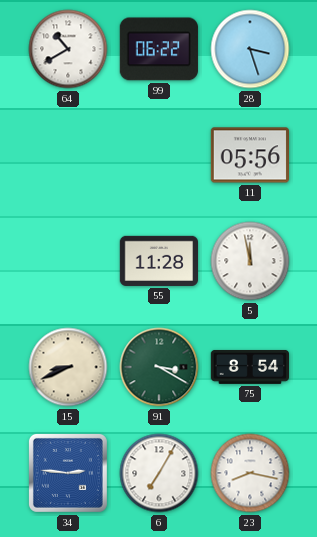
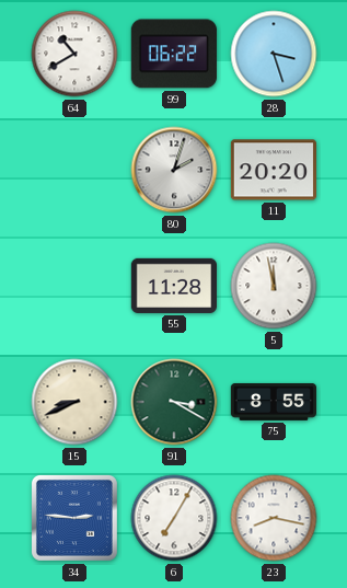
80: none -> 2:03
11: 05:56 -> 20:20
75: 8:54 -> 8:55
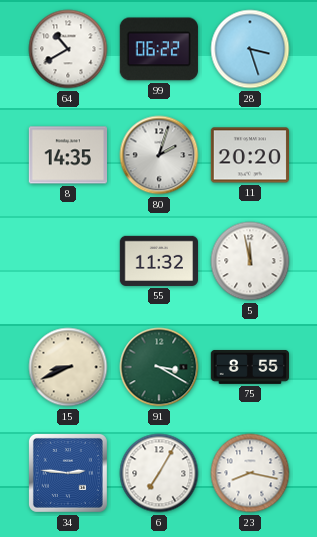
8: none -> 14:35
55: 11:28 -> 11:32
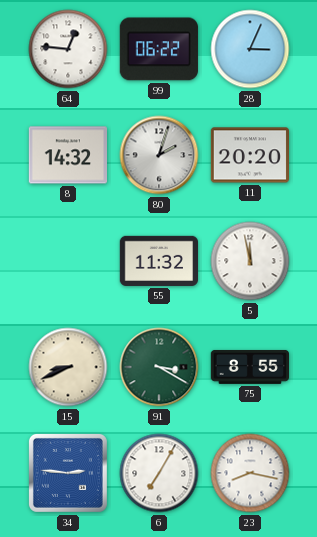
64: 10:40 -> 12:46
28: 3:27 -> 3:04
8: 14:35 -> 14:32
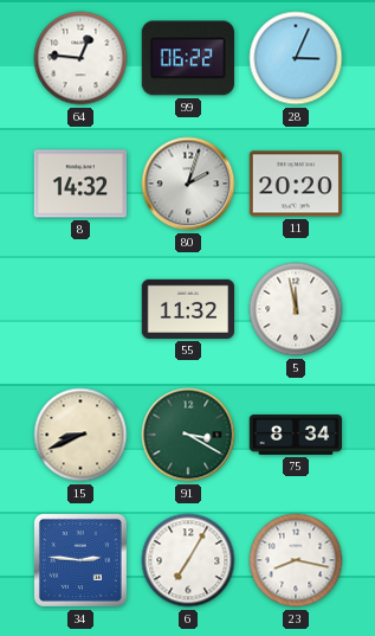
75: 8:55 -> 8:34
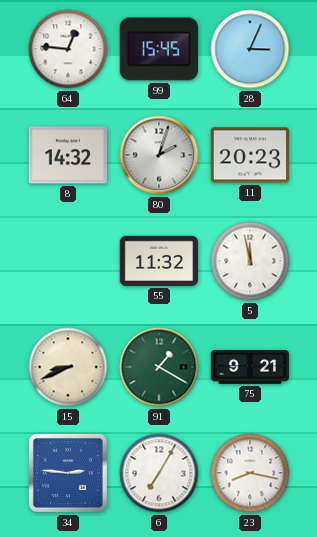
99: 06:22 -> 15:45
11: 20:20 -> 20:23
91: 3:20 -> 1:20
75: 8:34 -> 9:21
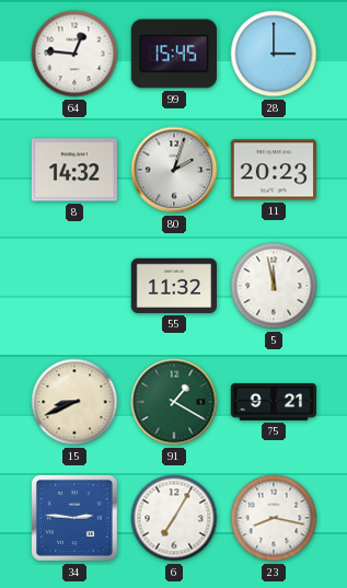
28: 3:04 -> 3:00
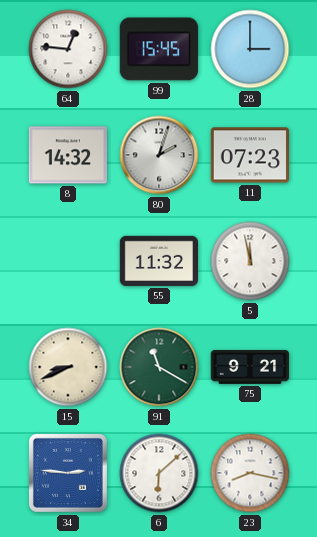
11: 20:23 -> 07:23
91: 1:20 -> 11:20
6: 7:05 -> 6:08
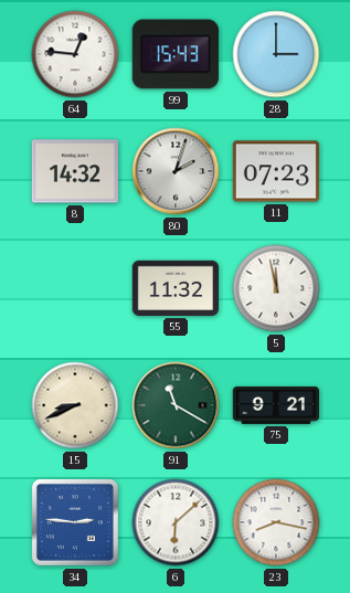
99: 15:45 -> 15:43
